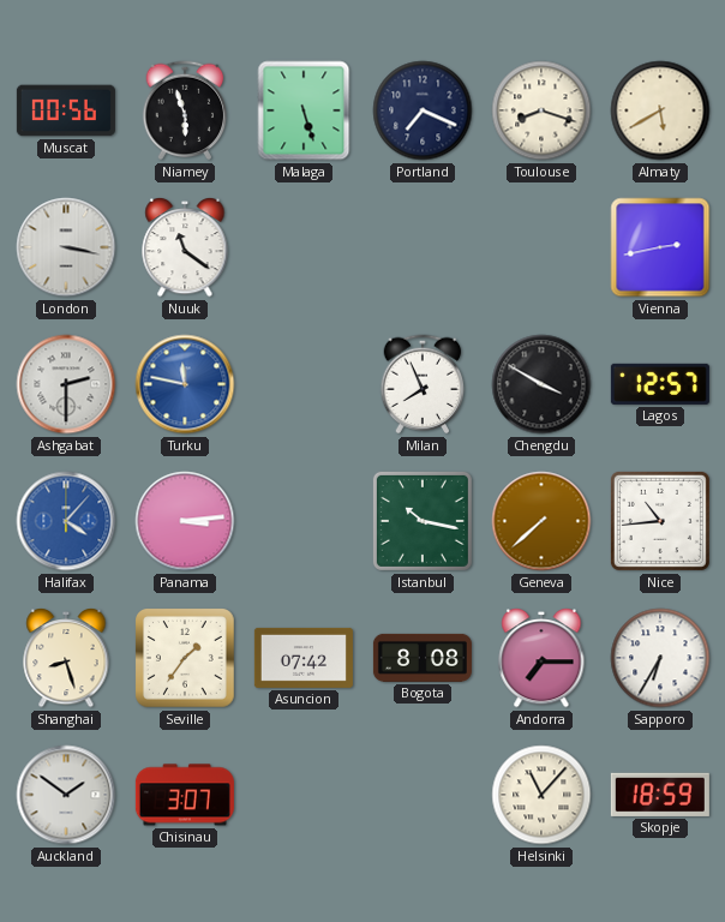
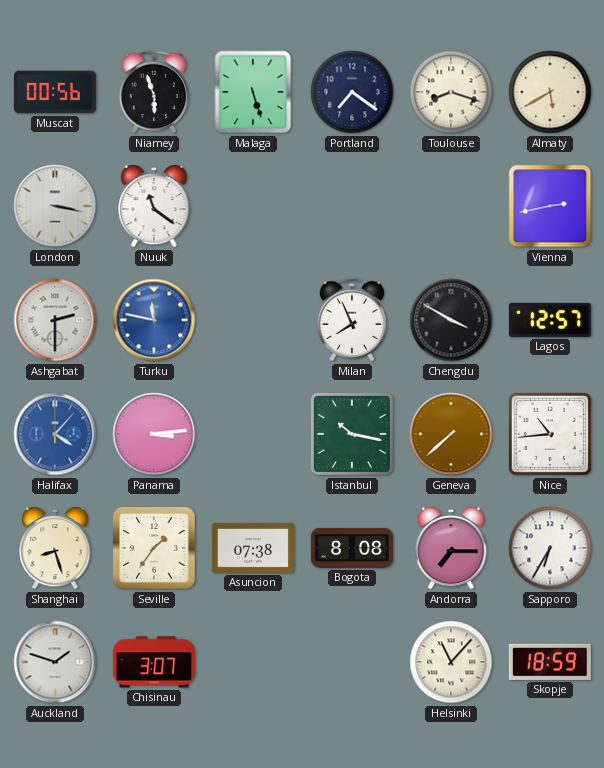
Portland: 7:19 -> 7:21
Asuncion: 07:42 -> 07:38
Auckland: 1:51 -> 1:48
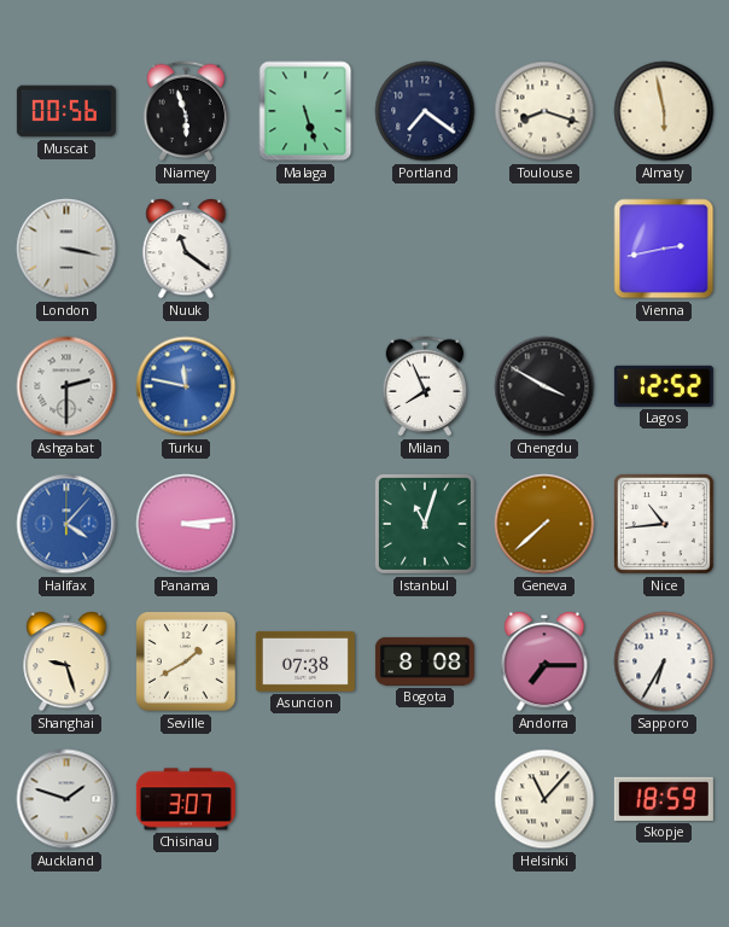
Almaty: 5:40 -> 5:58
Lagos: 12:57 -> 12:52
Istanbul: 10:17 -> 11:03
Shanghai: 8:27 -> 9:27
Seville: 1:36 -> 1:40
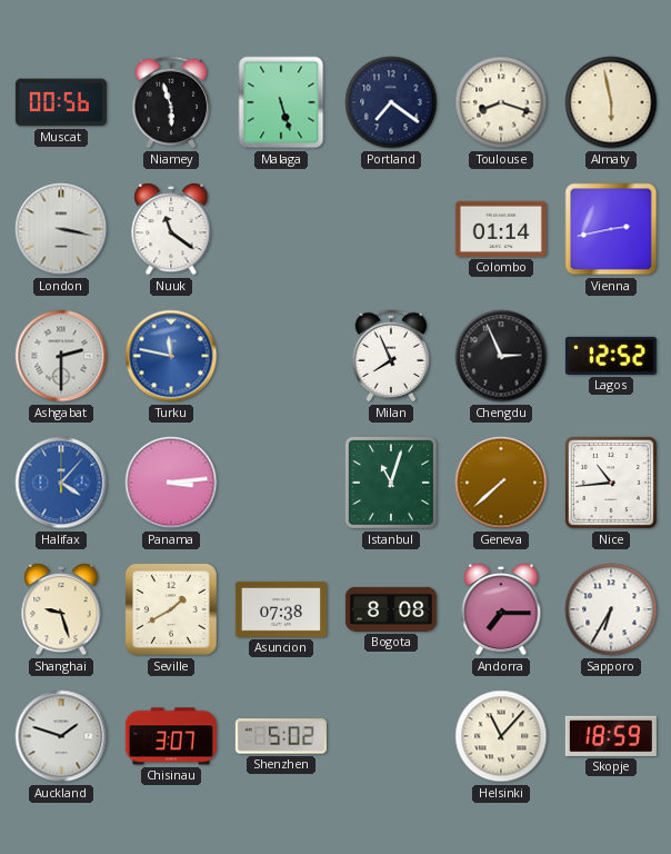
Colombo: none -> 01:14
Chengdu: 3:50 -> 2:56
Shenzhen: none -> 5:02
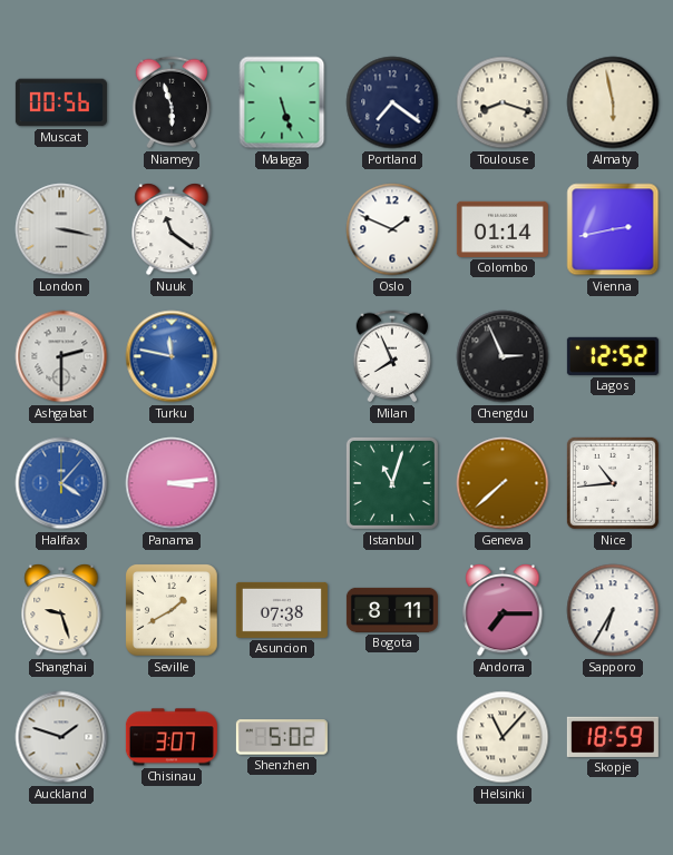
Oslo: none -> 1:49
Bogota: 8:08 -> 8:11
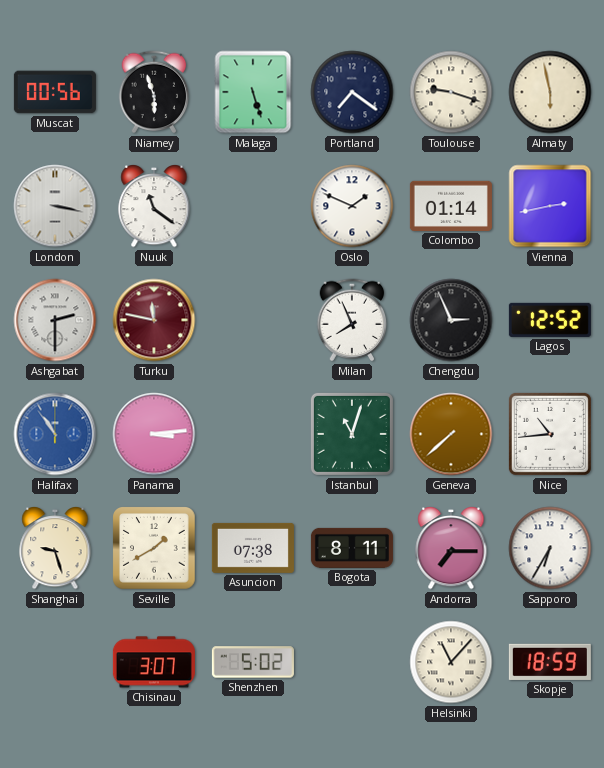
Toulouse: 8:18 -> 9:18
Turku dial: blue -> burgundy
Halifax: 4:07 -> 10:54
Auckland: 1:48 -> none
